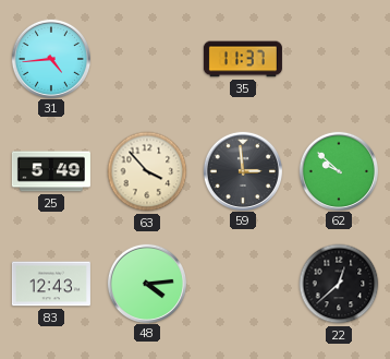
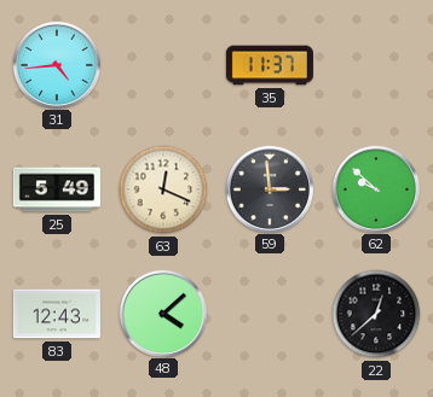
63: 3:53 -> 12:19
48: 4:14 -> 4:08
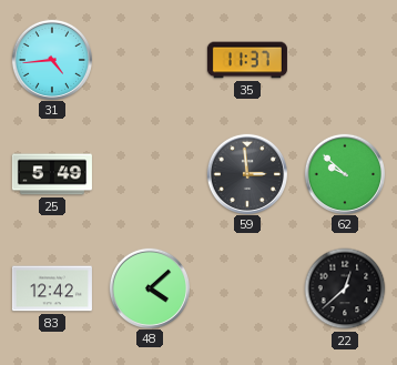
63: 12:19 -> none
83: 12:43 -> 12:42
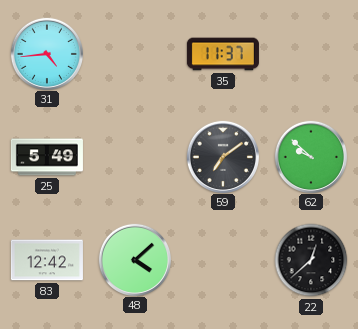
59: 2:59 -> 7:09
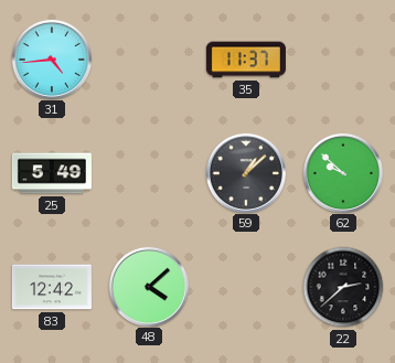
59: 7:09 -> 1:08
22: 12:38 -> 2:38
